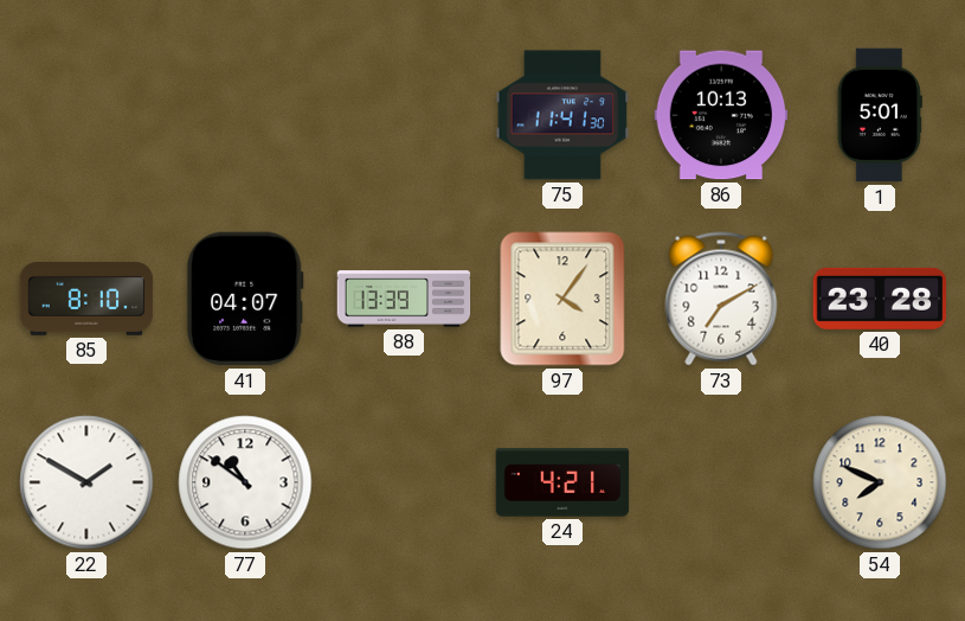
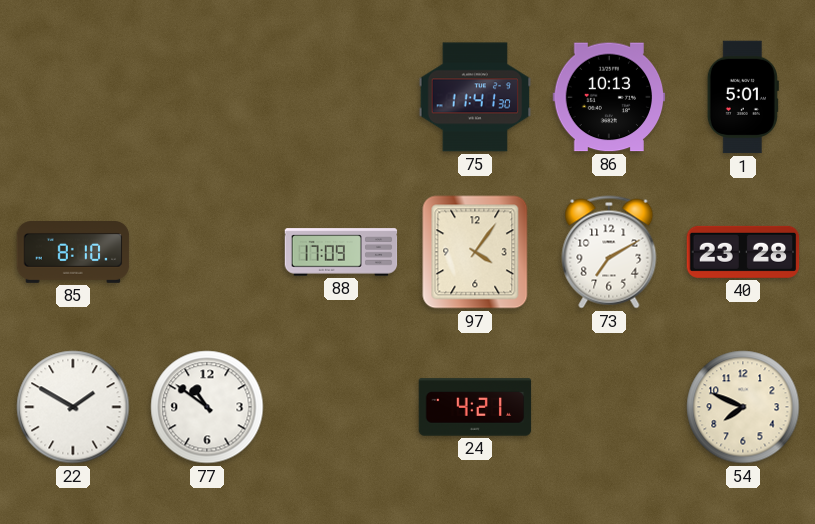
41: 04:07 -> none
88: 13:39 -> 17:09
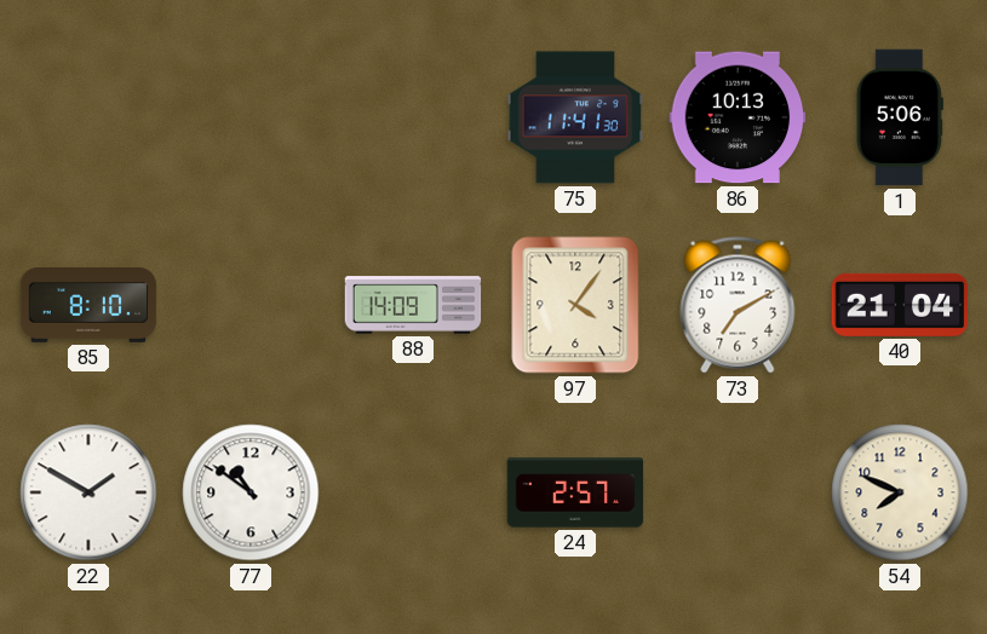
1: 5:01 -> 5:06
88: 17:09 -> 14:09
40: 23:28 -> 21:04
24: 4:21 -> 2:57
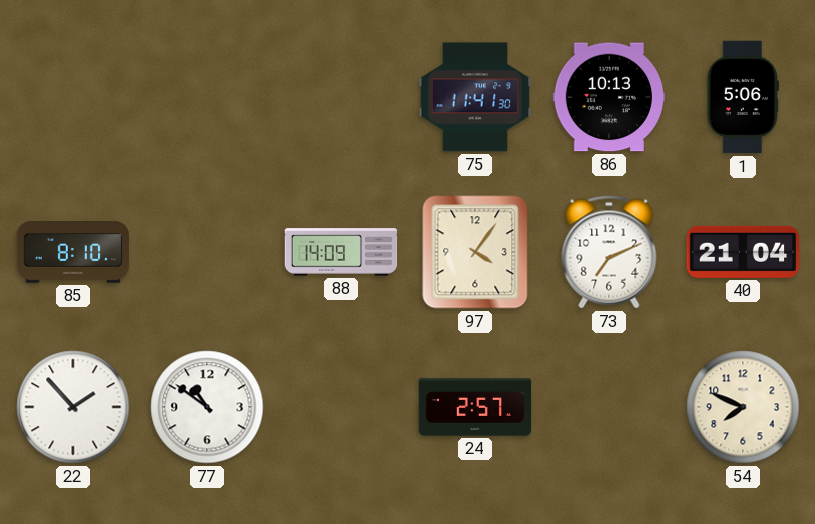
73: 7:10 -> 7:11
22: 1:50 -> 1:53
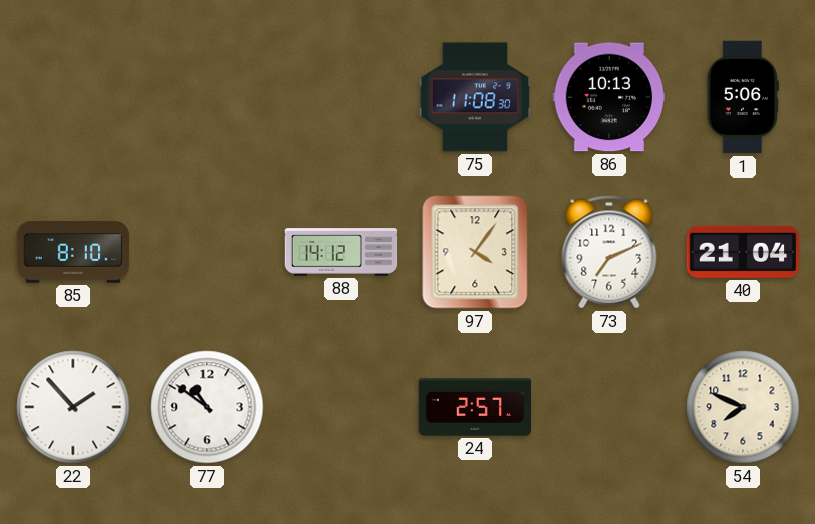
75: 11:41 -> 11:08
88: 14:09 -> 14:12
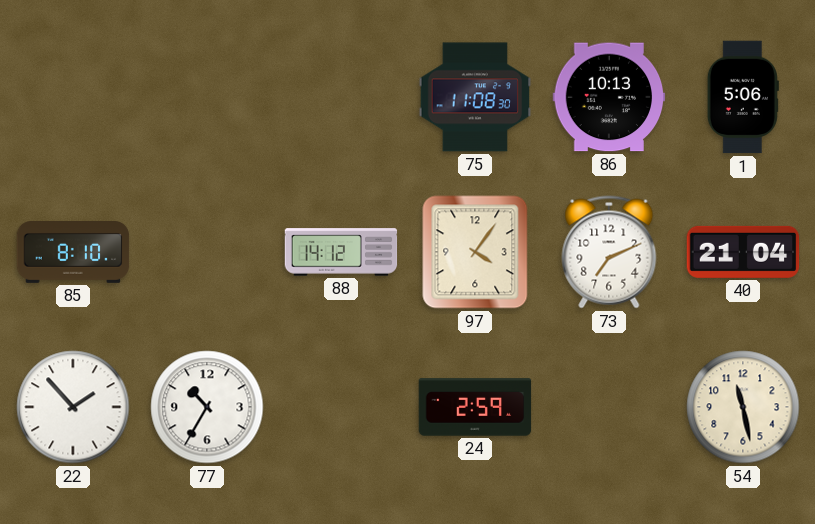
77: 10:51 -> 10:35
24: 2:57 -> 2:59
54: 7:49 -> 11:28
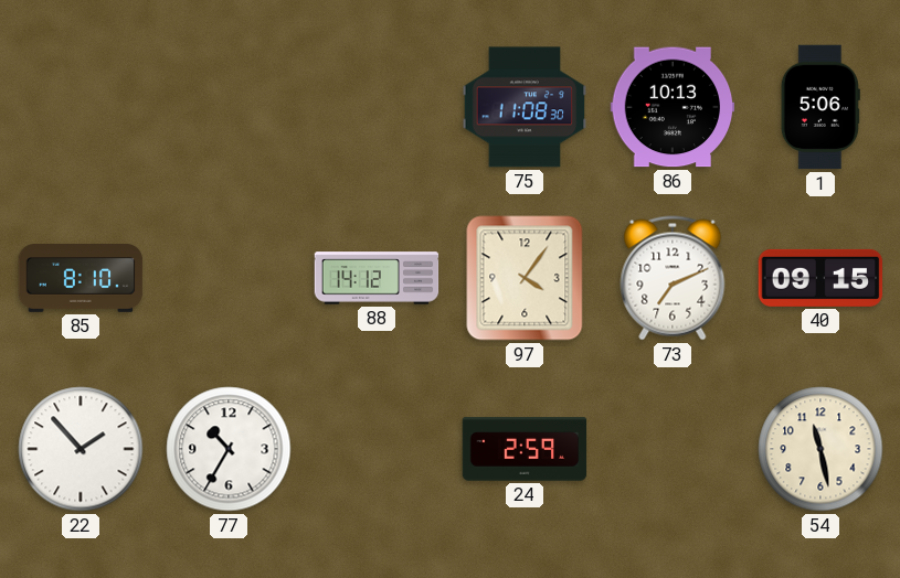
40: 21:04 -> 09:15
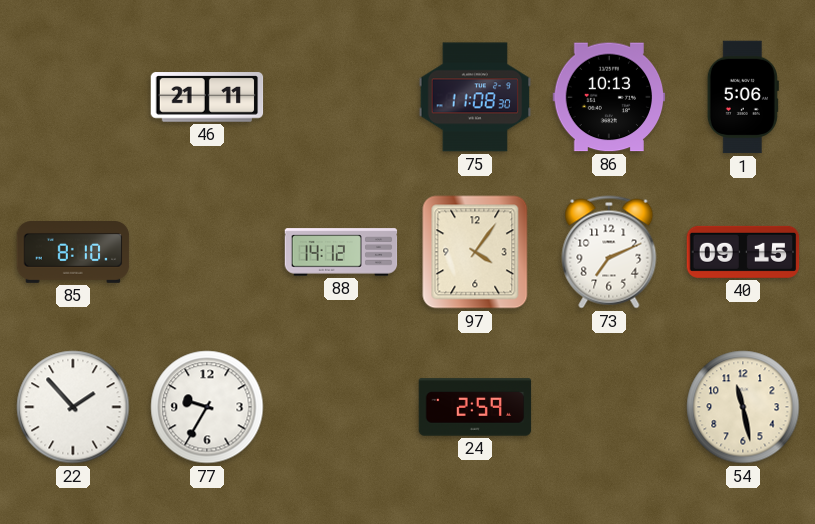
46: none -> 21:11
77: 10:35 -> 9:35
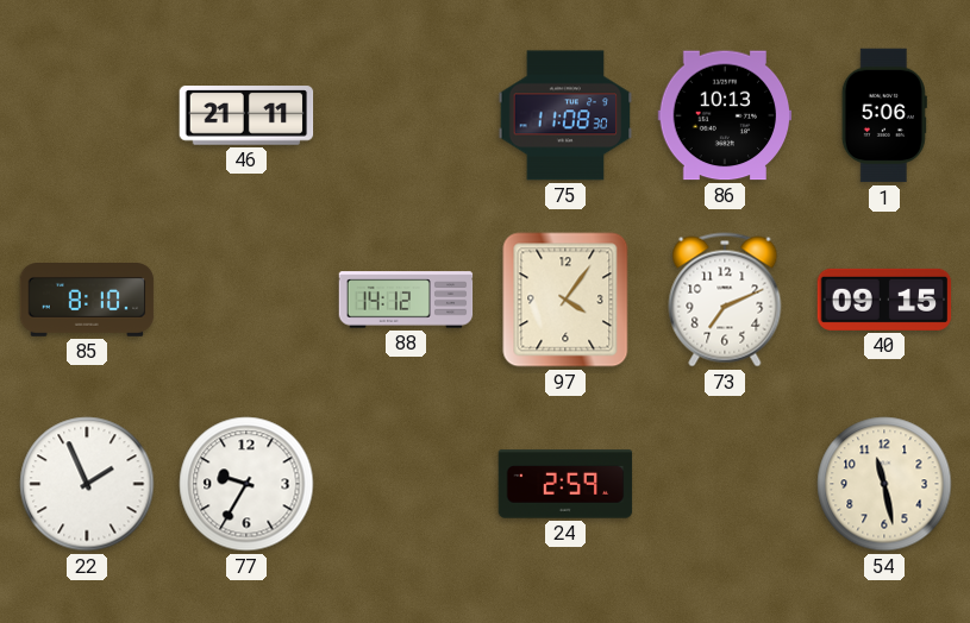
22: 1:53 -> 1:56
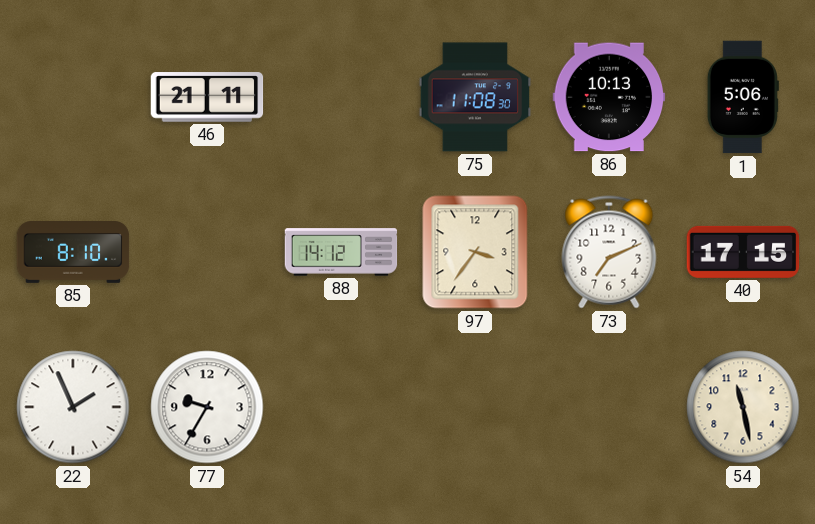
97: 4:06 -> 3:36
40: 09:15 -> 17:15
24: 2:59 -> none
